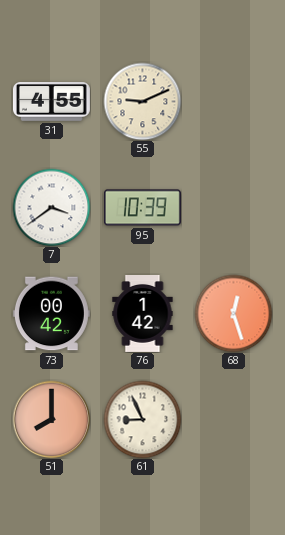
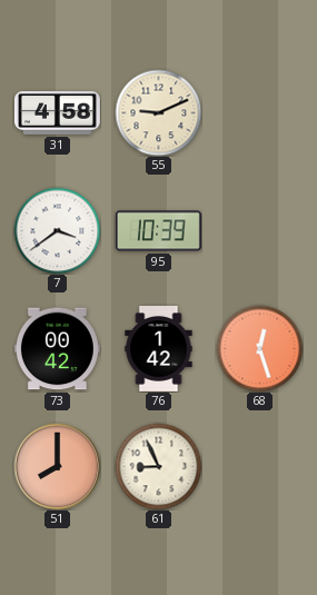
31: 4:55 -> 4:58
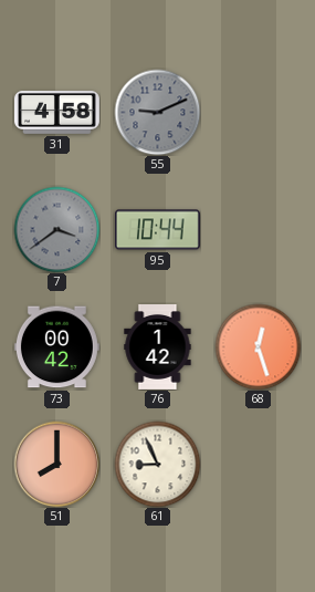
55 dial: cream -> grey
7 dial: white -> grey
95: 10:39 -> 10:44
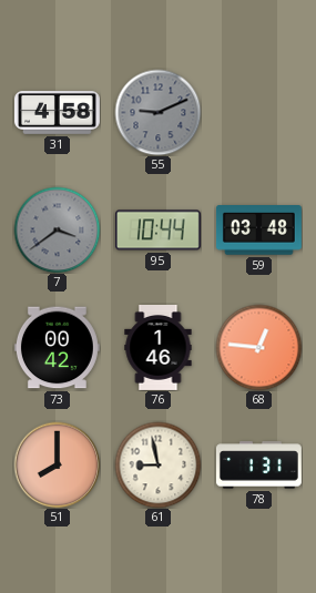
59: none -> 03:48
76: 1:42 -> 1:46
68: 12:27 -> 12:46
61: 8:56 -> 8:58
78: none -> 1:31
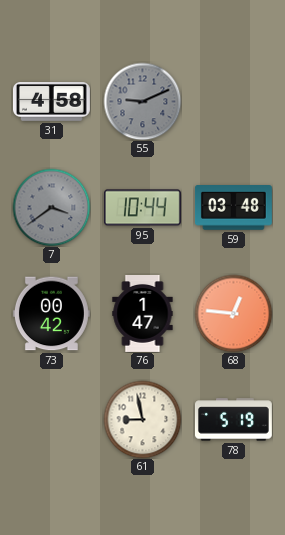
76: 1:46 -> 1:47
51: 8:00 -> none
78: 1:31 -> 5:19
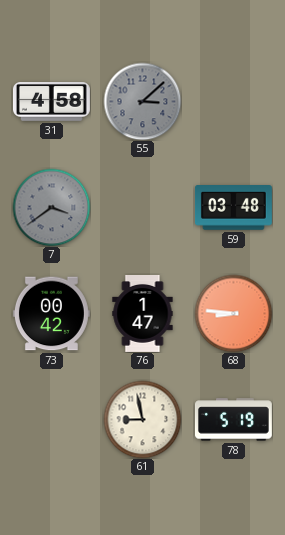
55: 9:11 -> 3:08
95: 10:44 -> none
68: 12:46 -> 8:46
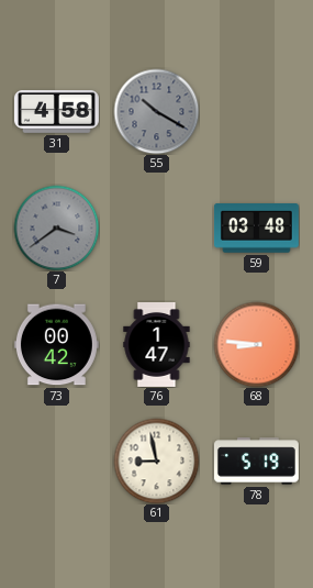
55: 3:08 -> 10:20
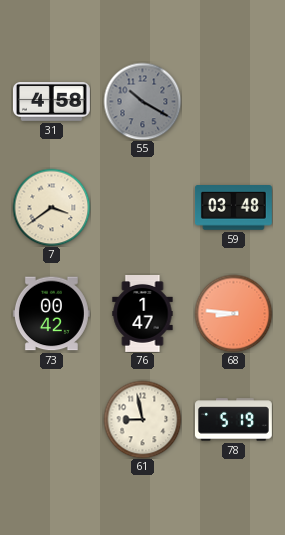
7 dial: grey -> cream
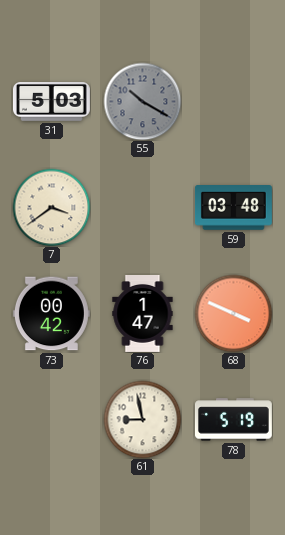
31: 4:58 -> 5:03
68: 8:46 -> 3:49
